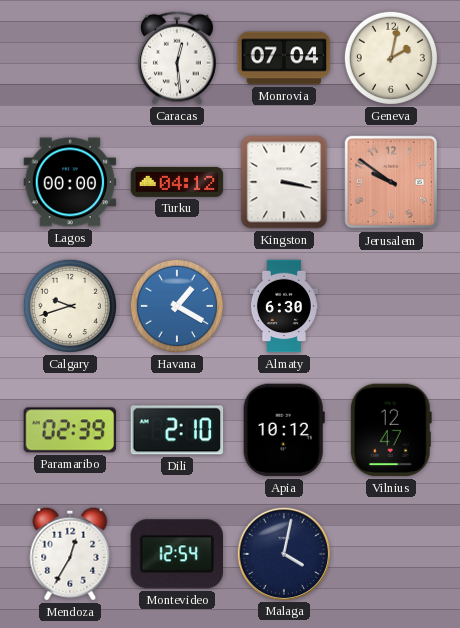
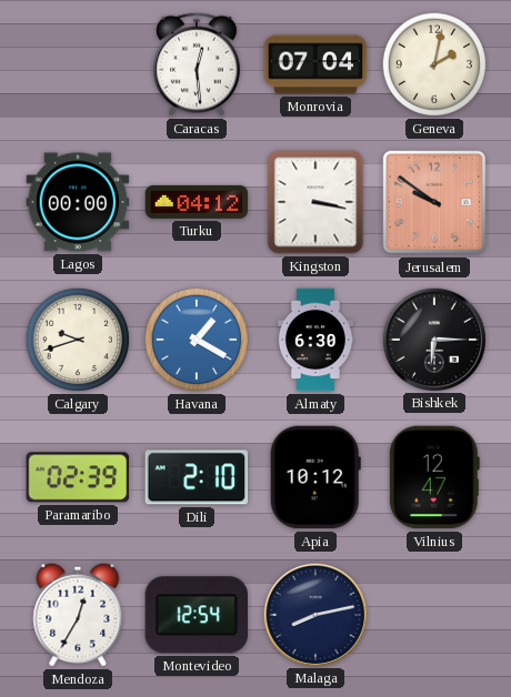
Bishkek: none -> 6:15
Malaga: 4:02 -> 8:13
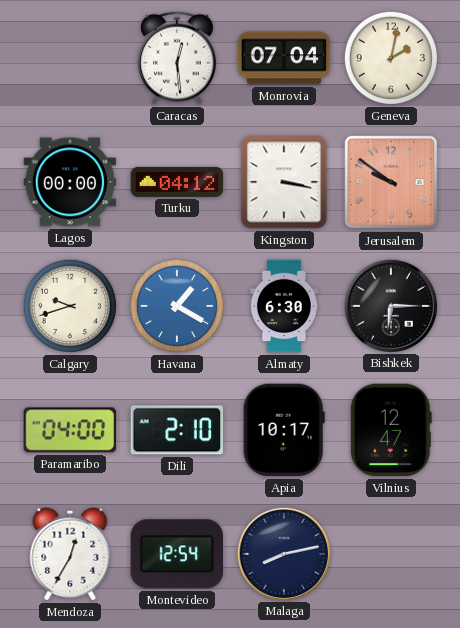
Paramaribo: 02:39 -> 04:00
Apia: 10:12 -> 10:17
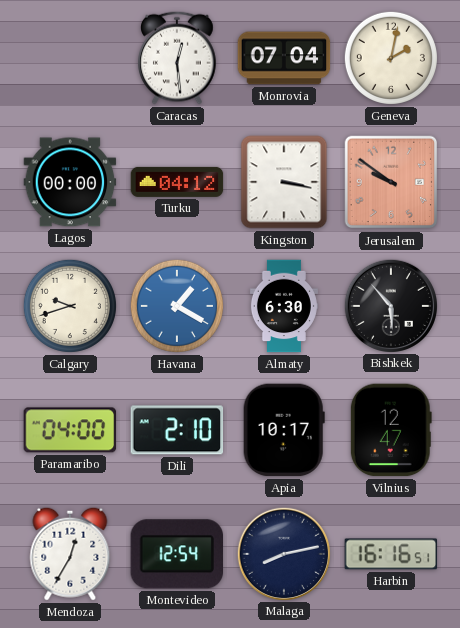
Bishkek: 6:15 -> 5:53
Harbin: none -> 16:16
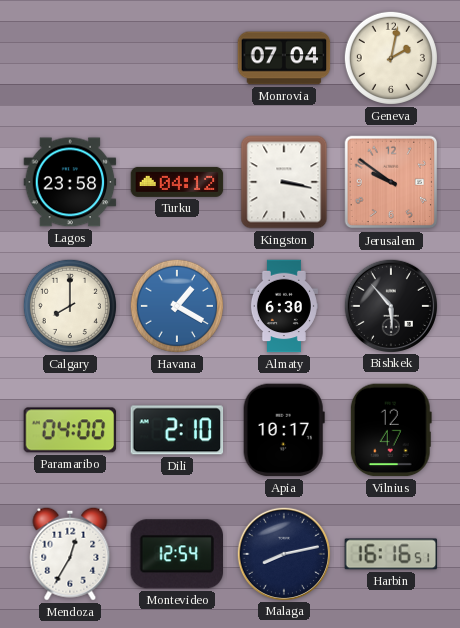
Caracas: 12:29 -> none
Lagos: 00:00 -> 23:58
Calgary: 9:42 -> 8:00
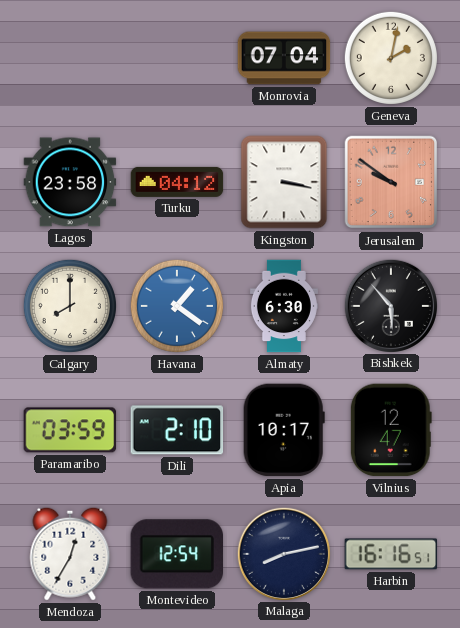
Havana: 1:20 -> 1:21
Paramaribo: 04:00 -> 03:59
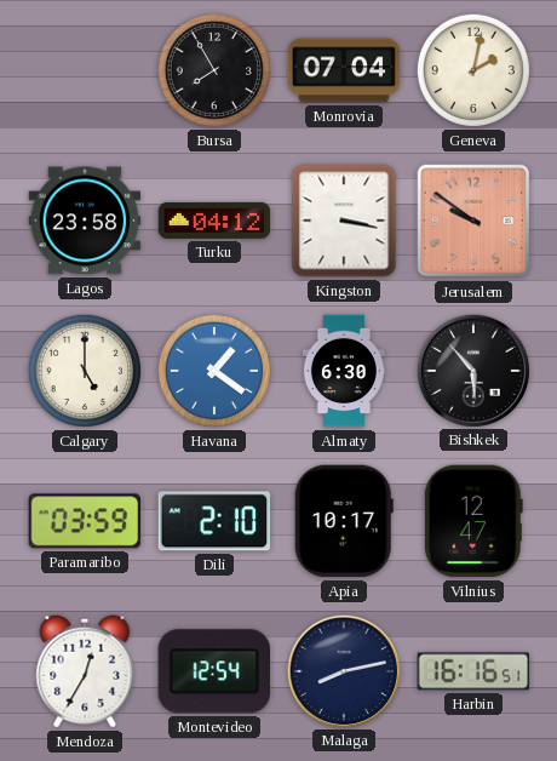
Bursa: none -> 7:55
Calgary: 8:00 -> 5:00
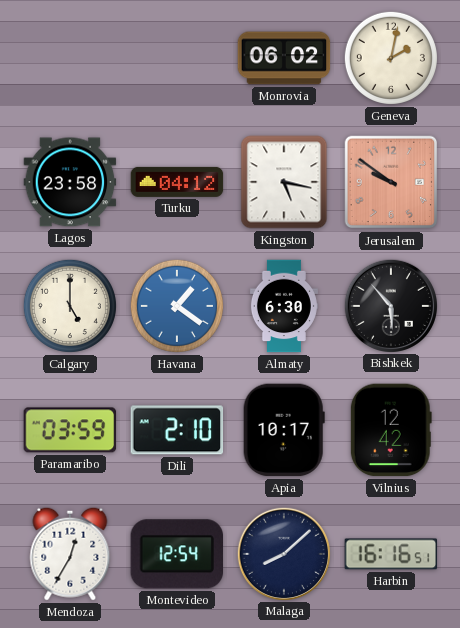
Bursa: 7:55 -> none
Monrovia: 07:04 -> 06:02
Kingston: 3:17 -> 5:17
Vilnius: 12:47 -> 12:42
Malaga: 8:13 -> 8:08
